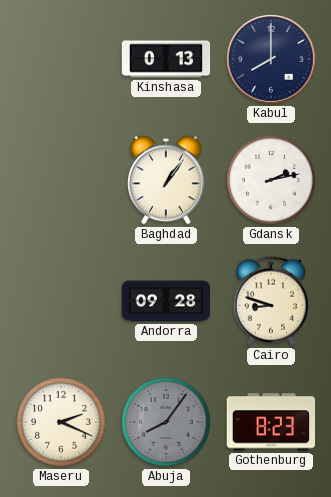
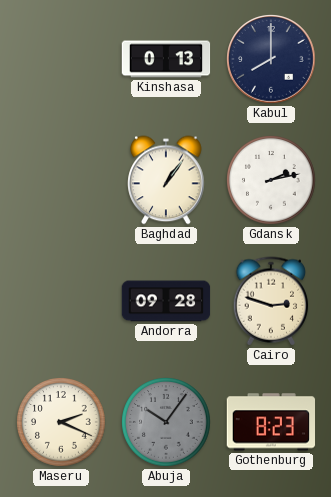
Cairo: 8:48 -> 2:48
Abuja: 8:06 -> 10:06
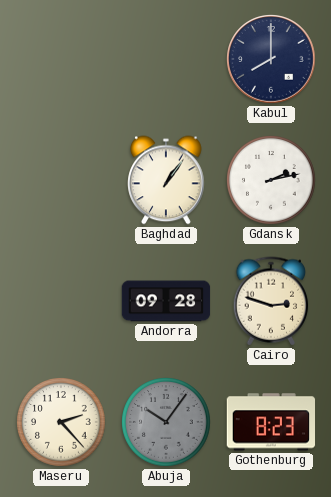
Kinshasa: 0:13 -> none
Maseru: 2:19 -> 2:23
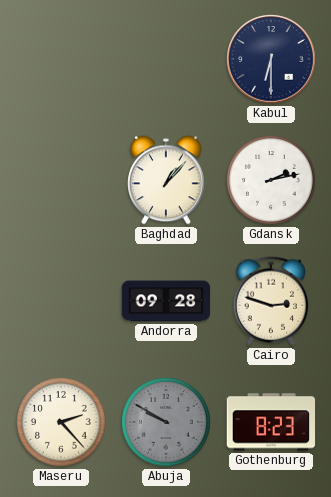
Kabul: 8:00 -> 6:30
Baghdad: 1:06 -> 1:07
Abuja: 10:06 -> 9:50
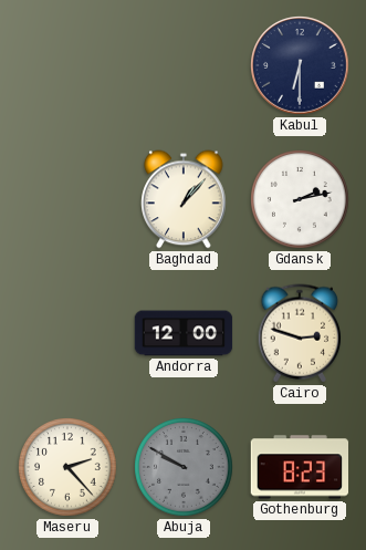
Andorra: 09:28 -> 12:00
